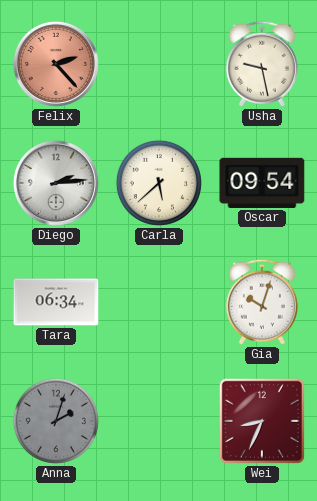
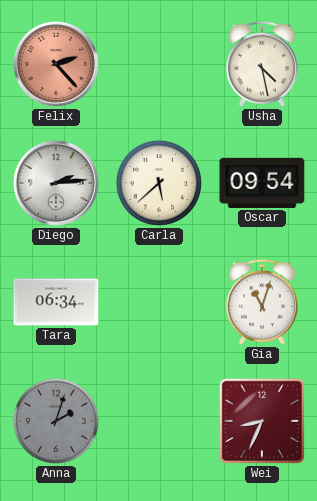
Usha: 9:28 -> 4:28
Gia: 10:03 -> 11:03
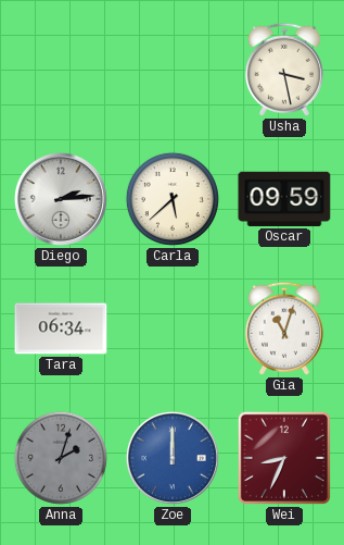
Felix: 2:23 -> none
Usha: 4:28 -> 3:28
Oscar: 09:54 -> 09:59
Zoe: none -> 12:00
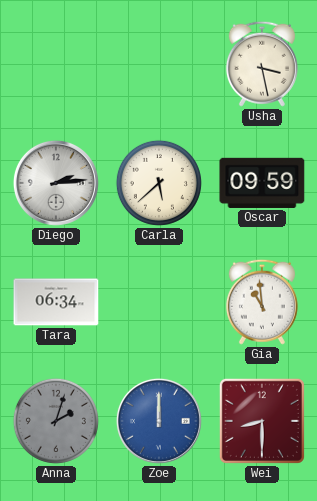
Gia: 11:03 -> 10:59
Wei: 8:34 -> 8:30
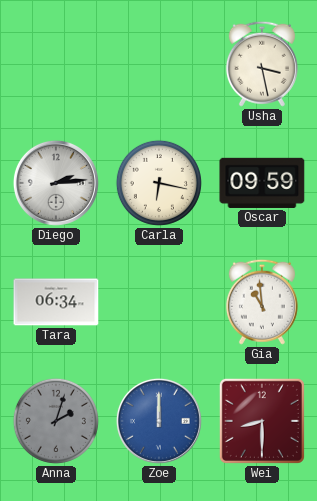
Carla: 5:38 -> 6:17
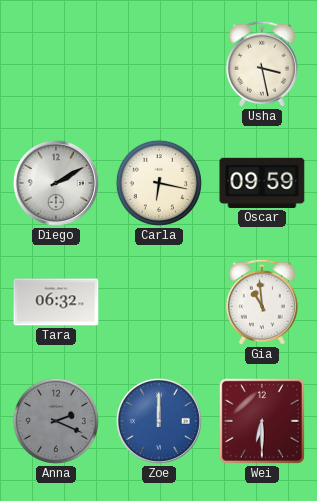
Diego: 2:14 -> 2:10
Tara: 06:34 -> 06:32
Anna: 2:03 -> 2:19
Wei: 8:30 -> 6:30
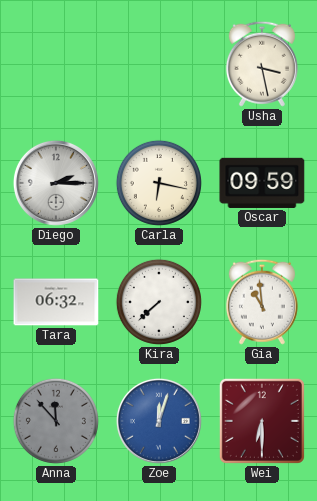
Diego: 2:10 -> 2:15
Kira: none -> 7:38
Anna: 2:19 -> 11:53
Zoe: 12:00 -> 12:03
